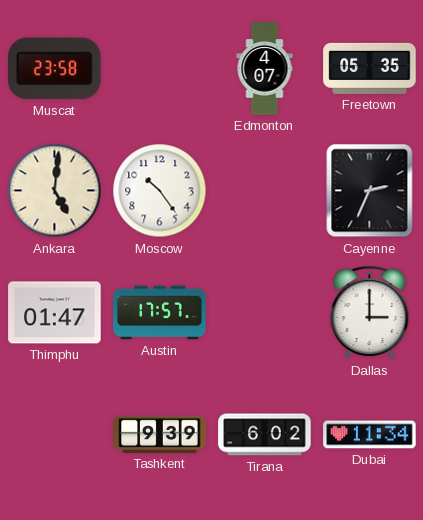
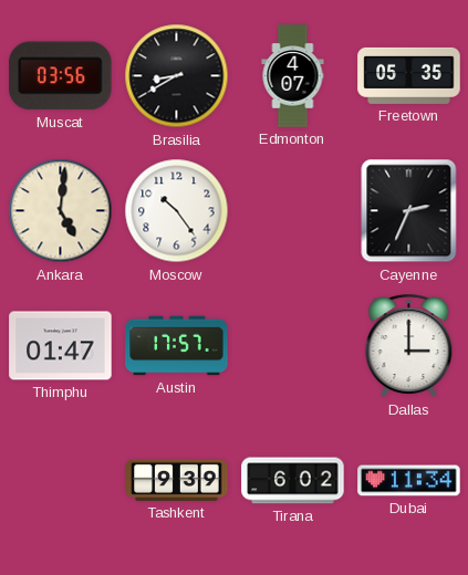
Muscat: 23:58 -> 03:56
Brasilia: none -> 8:40
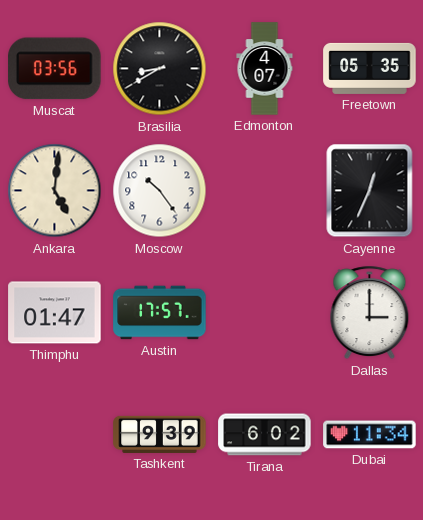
Cayenne: 2:34 -> 12:34
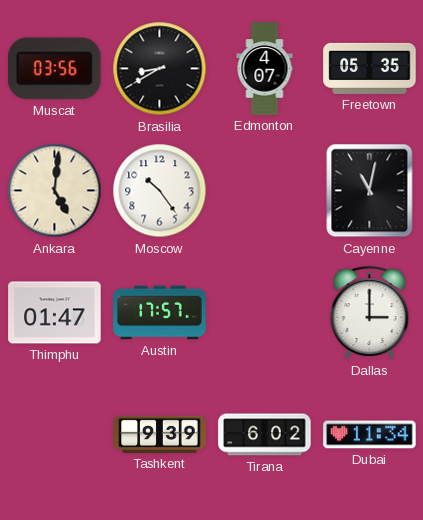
Cayenne: 12:34 -> 11:02
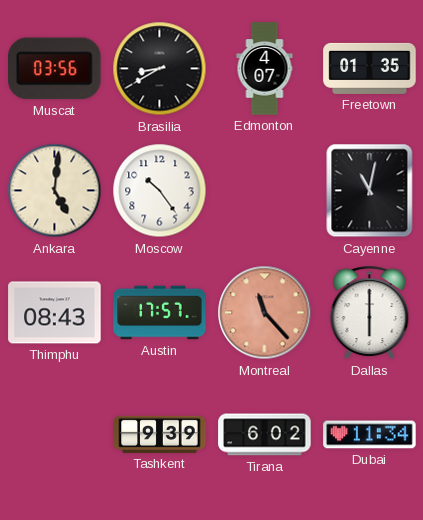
Freetown: 05:35 -> 01:35
Thimphu: 01:47 -> 08:43
Montreal: none -> 11:23
Dallas: 3:00 -> 6:00
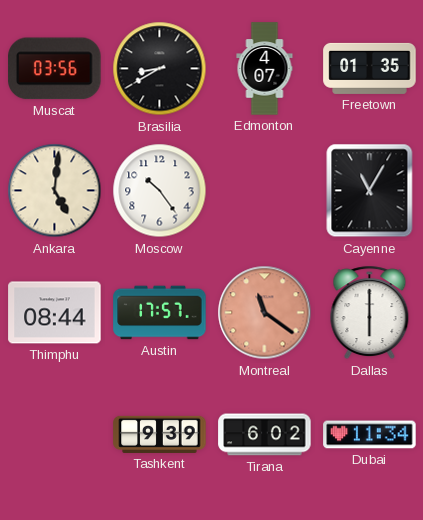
Cayenne: 11:02 -> 11:05
Thimphu: 08:43 -> 08:44
Montreal: 11:23 -> 11:21
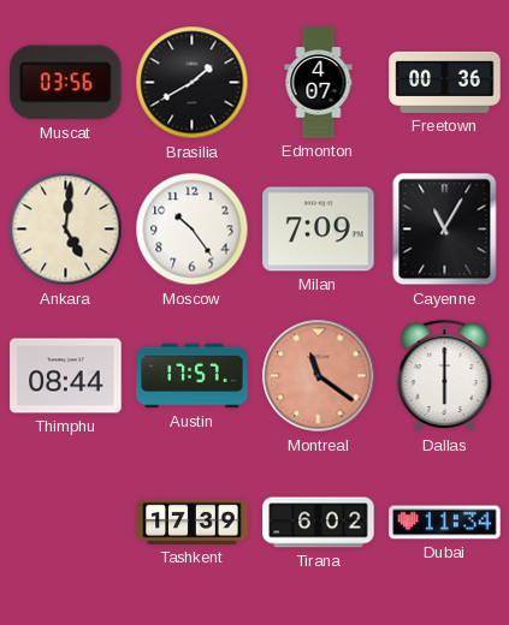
Brasilia: 8:40 -> 1:40
Freetown: 01:35 -> 00:36
Milan: none -> 7:09
Tashkent: 9:39 -> 17:39
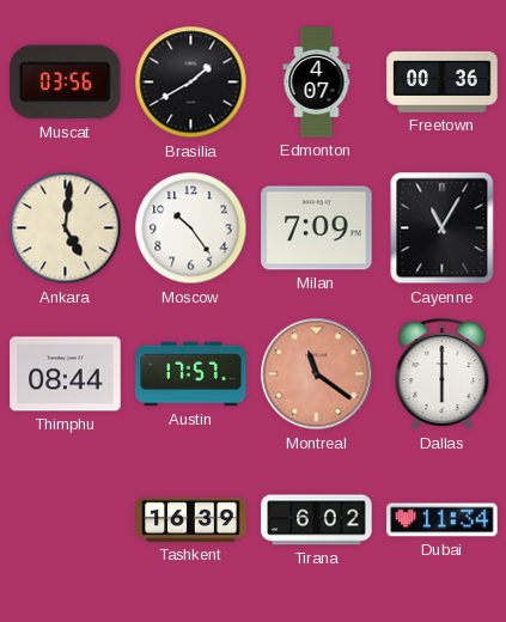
Tashkent: 17:39 -> 16:39
